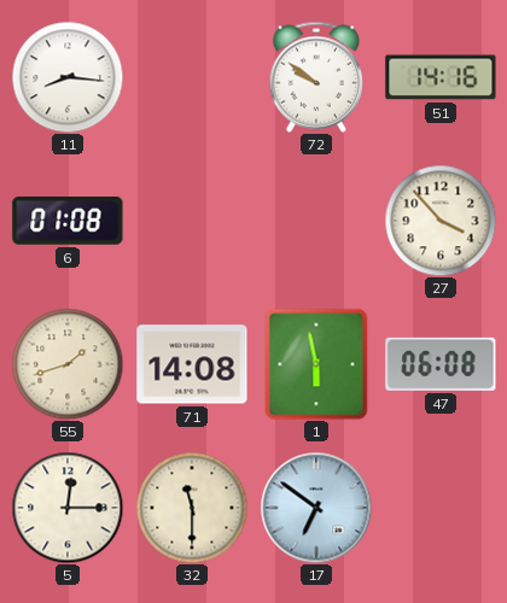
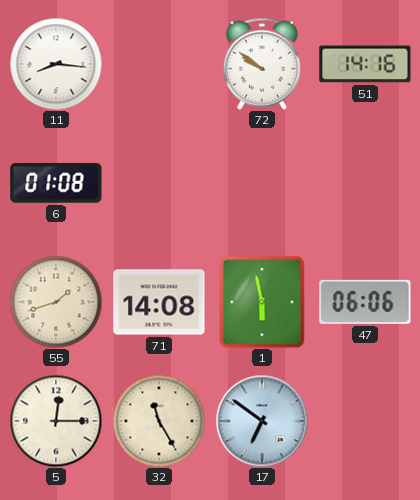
27: 3:53 -> none
47: 06:08 -> 06:06
32: 11:30 -> 11:25
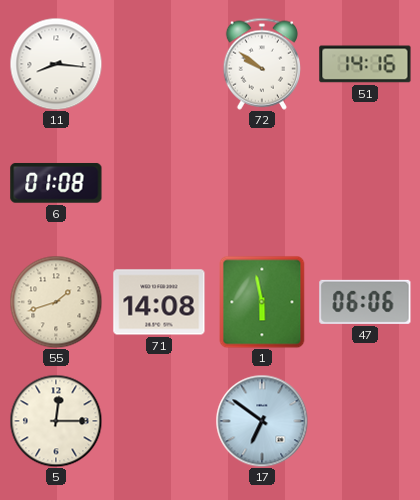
32: 11:25 -> none
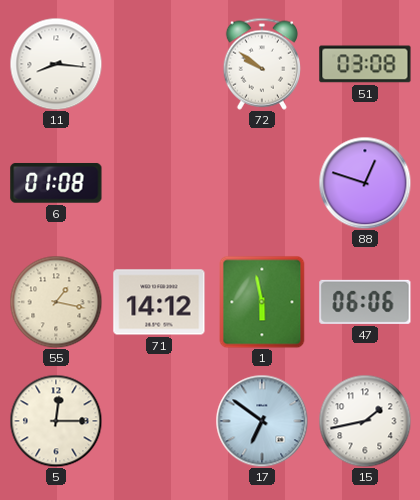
51: 14:16 -> 03:08
88: none -> 12:48
55: 1:42 -> 1:17
71: 14:08 -> 14:12
15: none -> 1:43
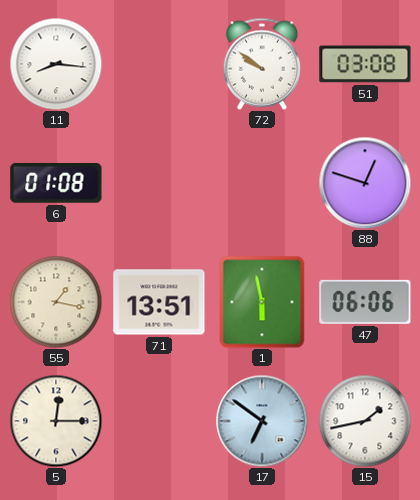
71: 14:12 -> 13:51
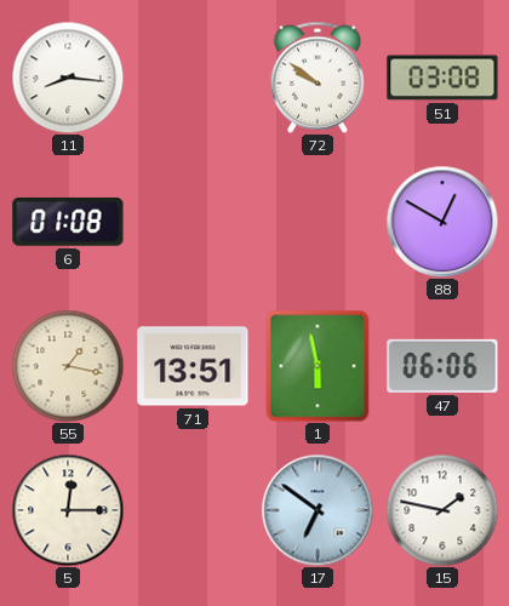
88: 12:48 -> 12:50
15: 1:43 -> 1:47
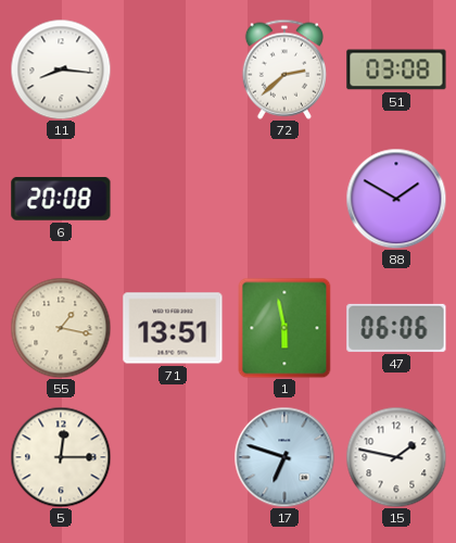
72: 9:51 -> 2:38
6: 01:08 -> 20:08
88: 12:50 -> 1:50
17: 6:51 -> 6:48
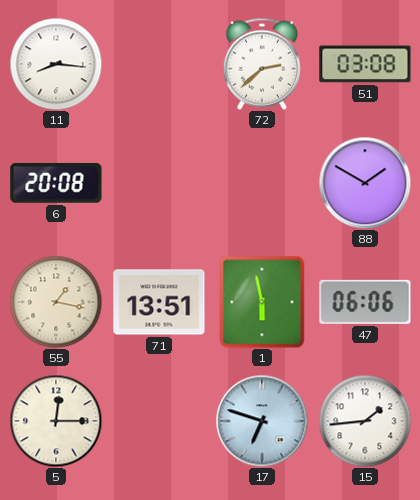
15: 1:47 -> 1:44
